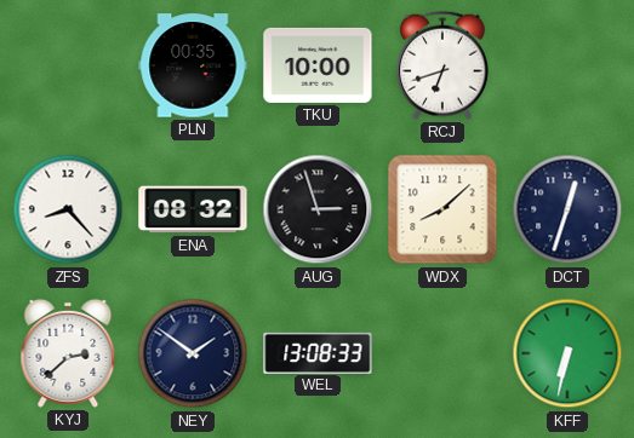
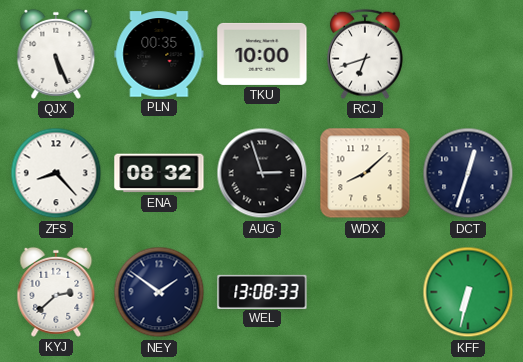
QJX: none -> 5:26
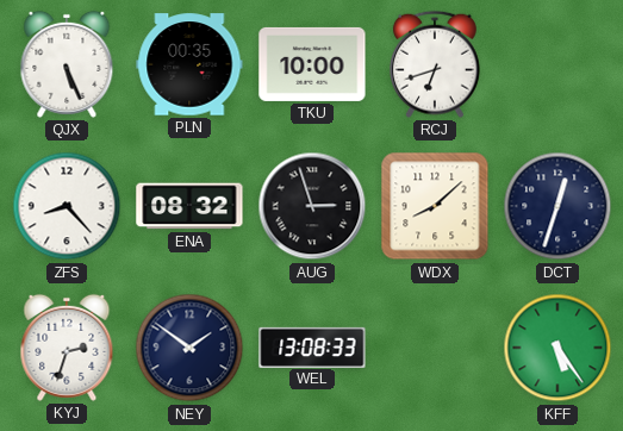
KYJ: 2:38 -> 2:33
KFF: 6:32 -> 5:24
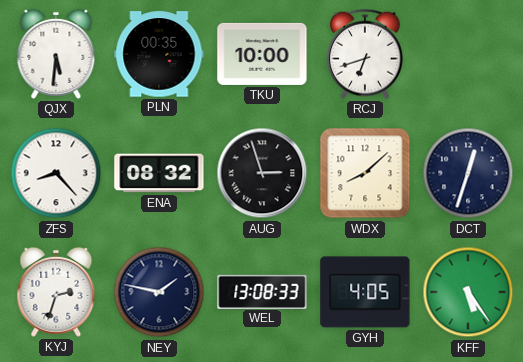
QJX: 5:26 -> 5:31
NEY: 1:51 -> 1:47
GYH: none -> 4:05
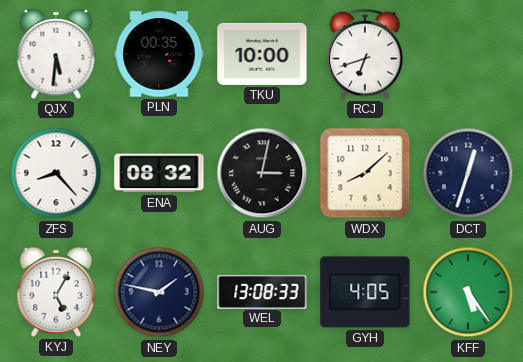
AUG: 2:57 -> 3:02
KYJ: 2:33 -> 5:05
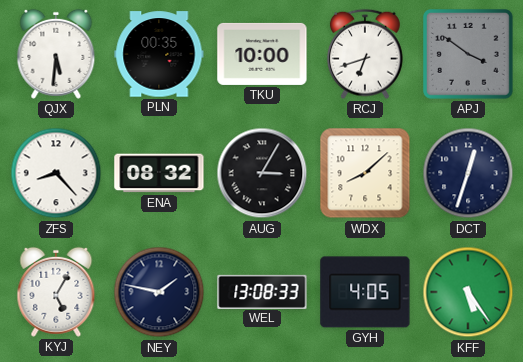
APJ: none -> 3:51
AUG: 3:02 -> 3:05
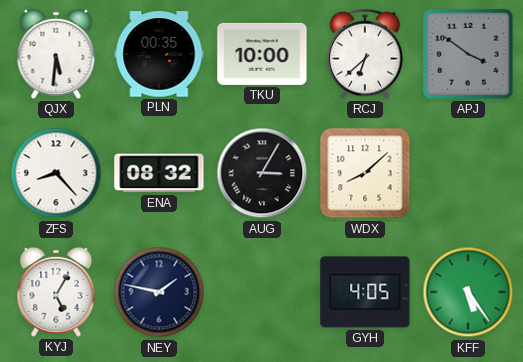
RCJ: 6:42 -> 6:38
DCT: 12:33 -> none
WEL: 13:08 -> none
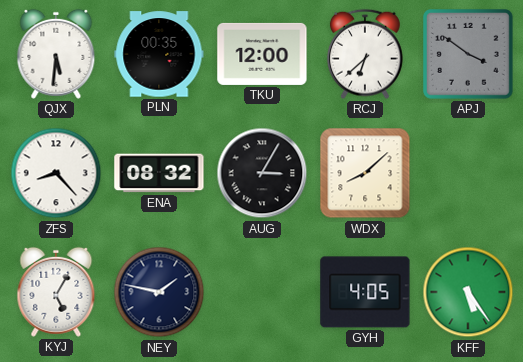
TKU: 10:00 -> 12:00
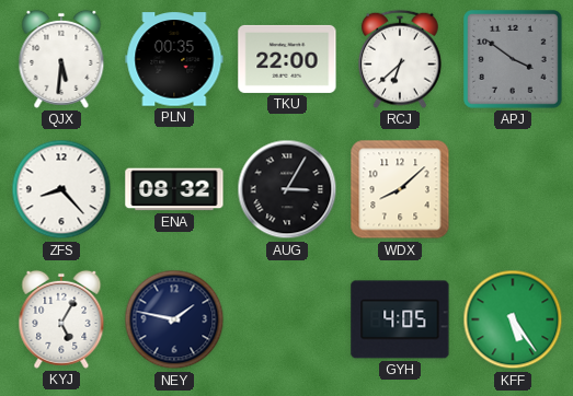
TKU: 12:00 -> 22:00
